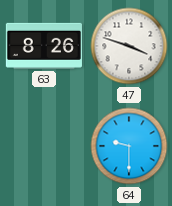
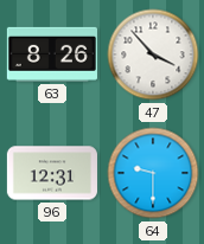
47: 3:48 -> 3:53
96: none -> 12:31
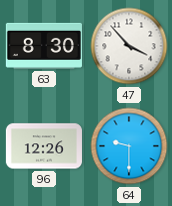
63: 8:26 -> 8:30
96: 12:31 -> 12:26
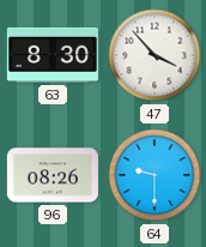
96: 12:26 -> 08:26
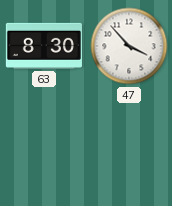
96: 08:26 -> none
64: 9:30 -> none
